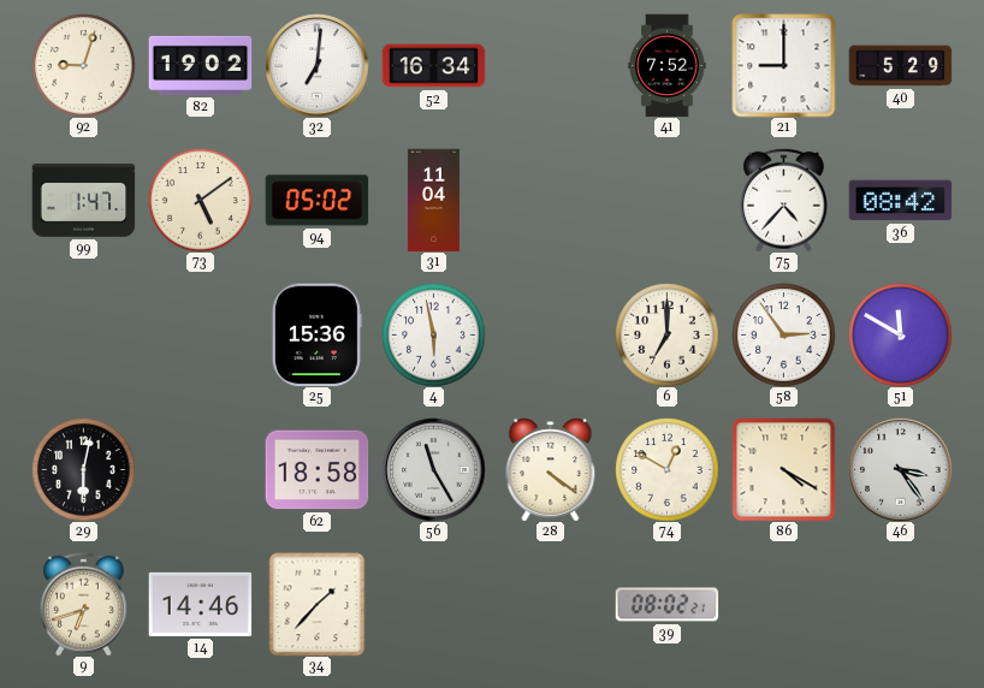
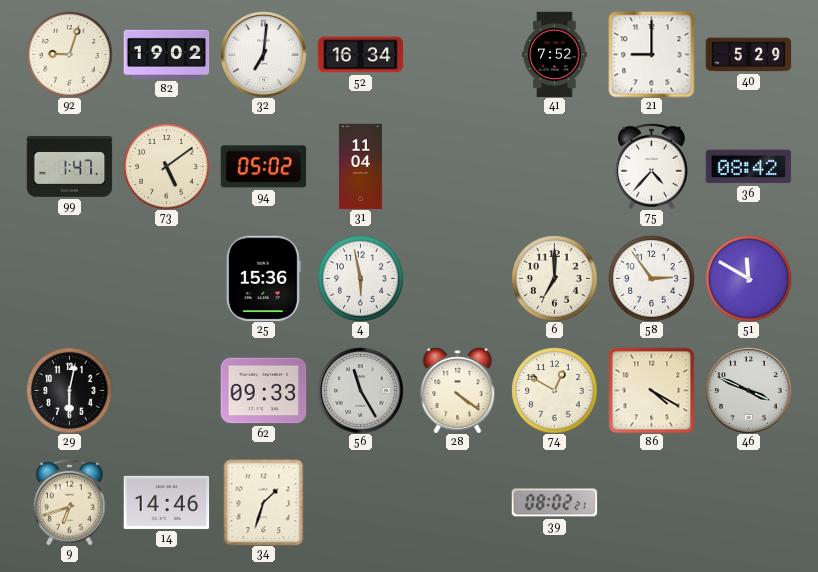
62: 18:58 -> 09:33
46: 3:24 -> 3:49
34: 1:37 -> 1:33
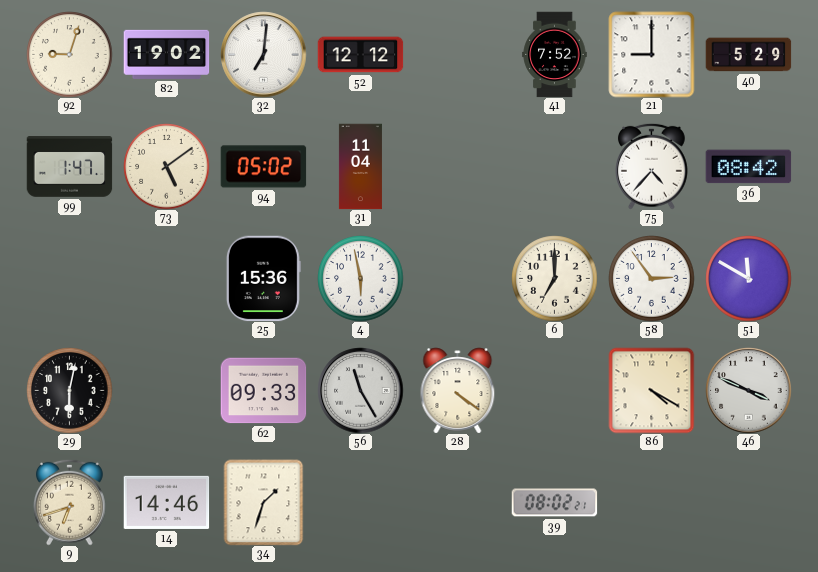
52: 16:34 -> 12:12
74: 12:50 -> none
